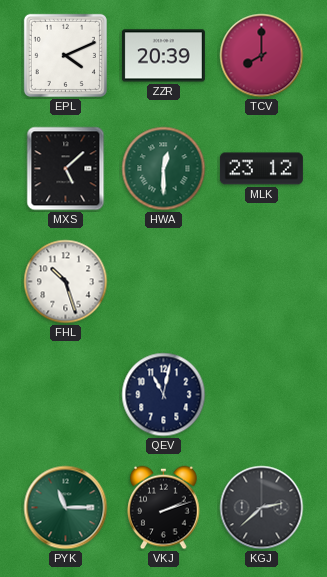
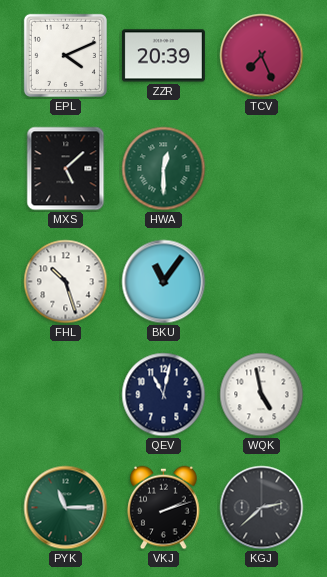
TCV: 8:00 -> 7:26
MLK: 23:12 -> none
BKU: none -> 11:06
WQK: none -> 4:58
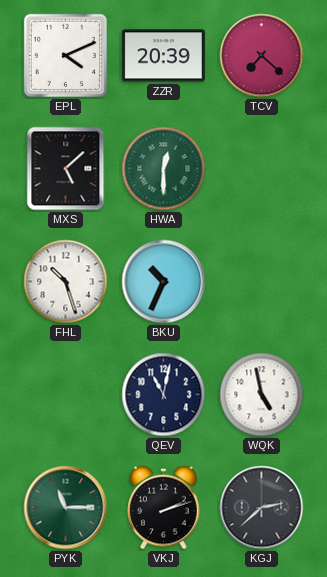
TCV: 7:26 -> 7:22
BKU: 11:06 -> 10:34
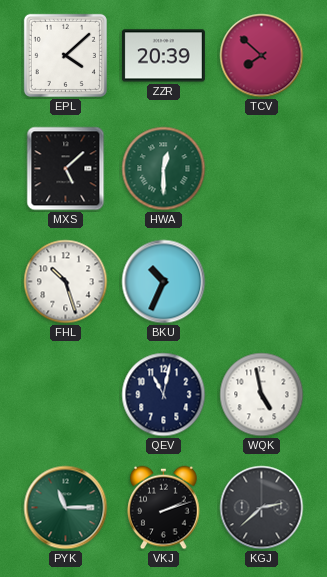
EPL: 4:11 -> 4:08
TCV: 7:22 -> 7:52
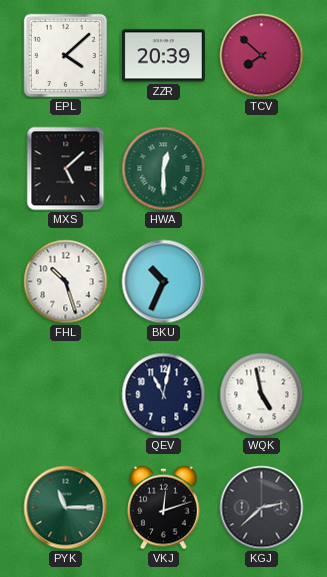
VKJ: 2:12 -> 12:12
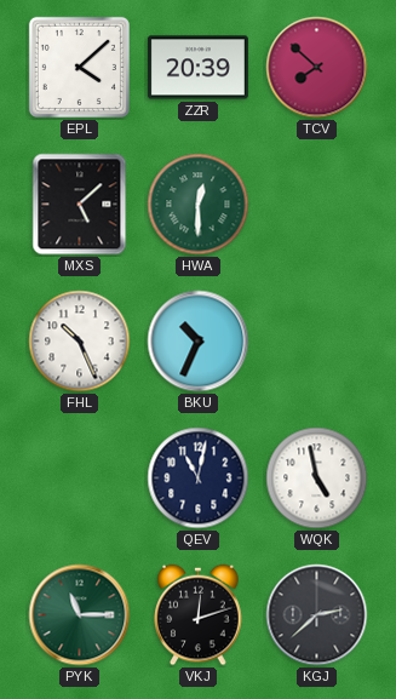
FHL: 10:27 -> 10:26
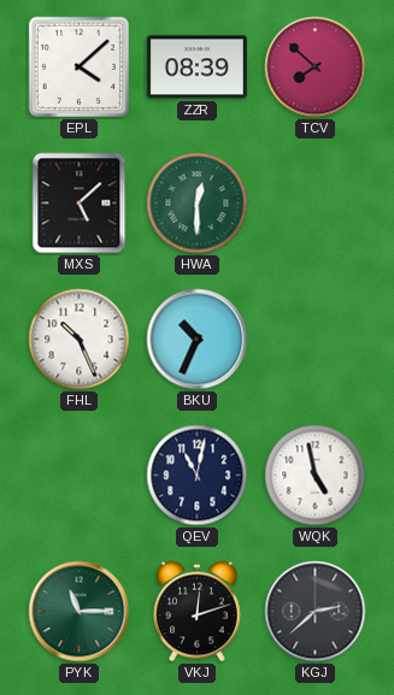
ZZR: 20:39 -> 08:39
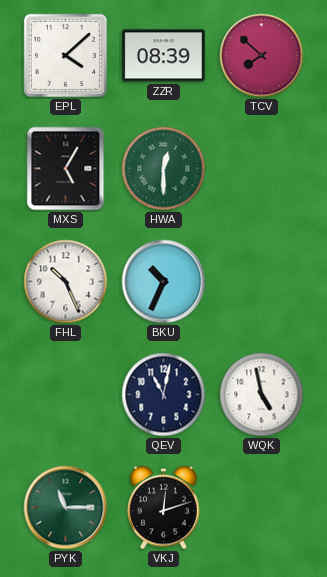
MXS: 5:08 -> 5:05
KGJ: 2:38 -> none
